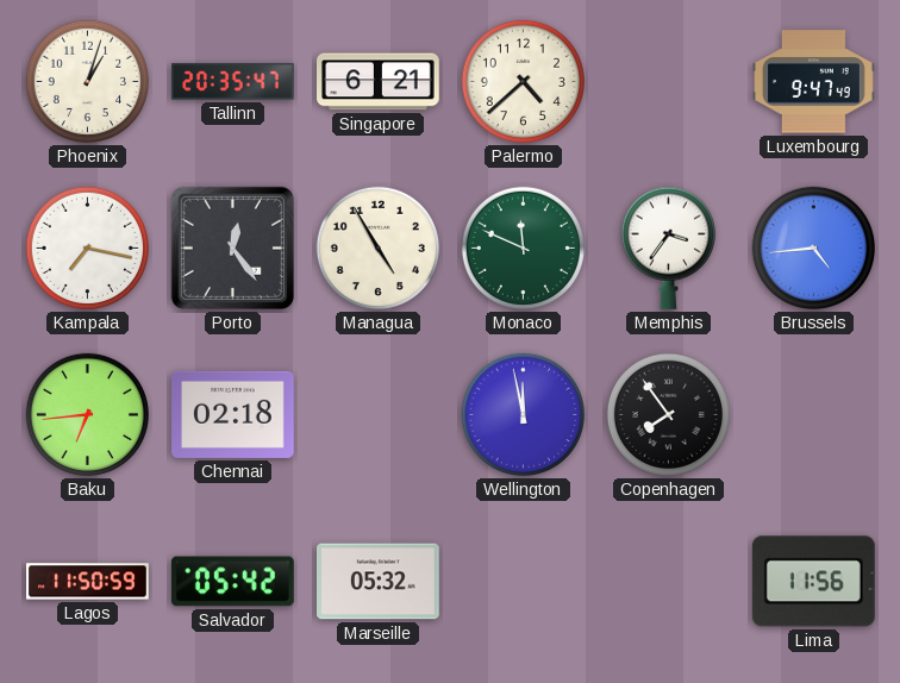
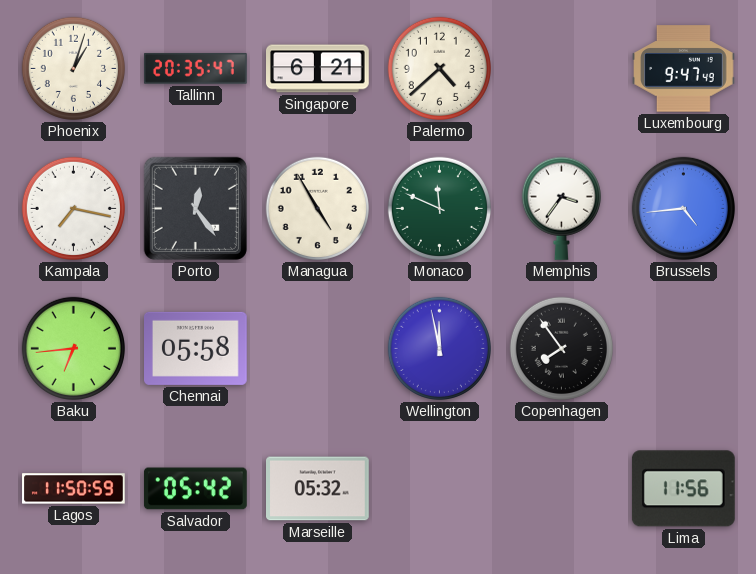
Chennai: 02:18 -> 05:58
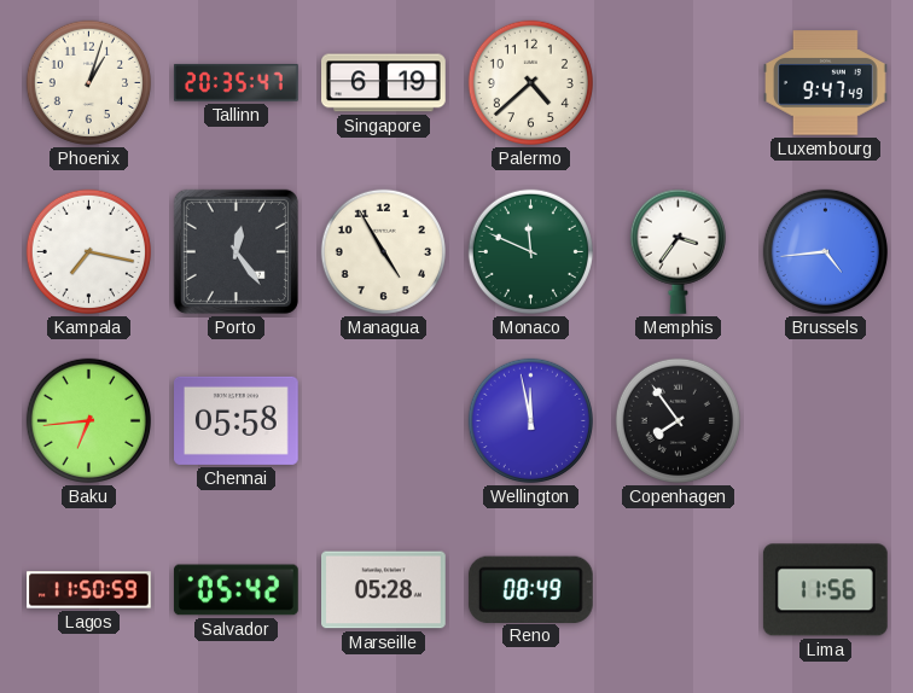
Singapore: 6:21 -> 6:19
Marseille: 05:32 -> 05:28
Reno: none -> 08:49
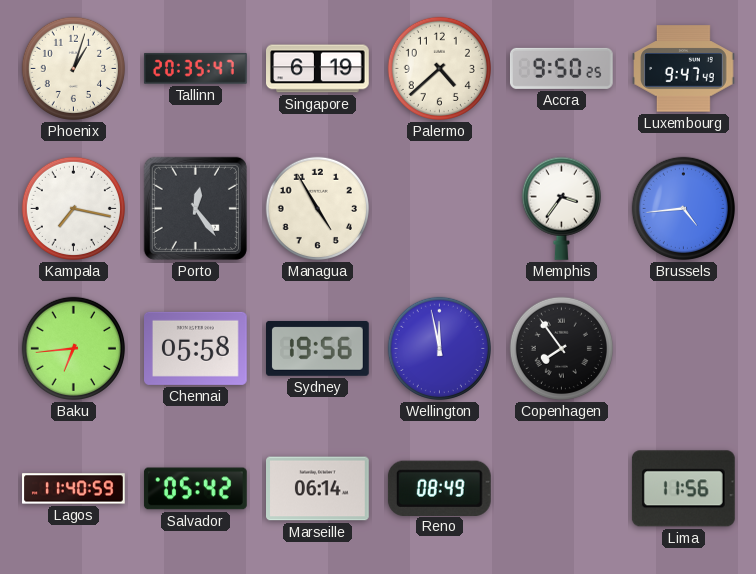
Accra: none -> 9:50
Monaco: 11:49 -> none
Sydney: none -> 19:56
Lagos: 11:50 -> 11:40
Marseille: 05:28 -> 06:14
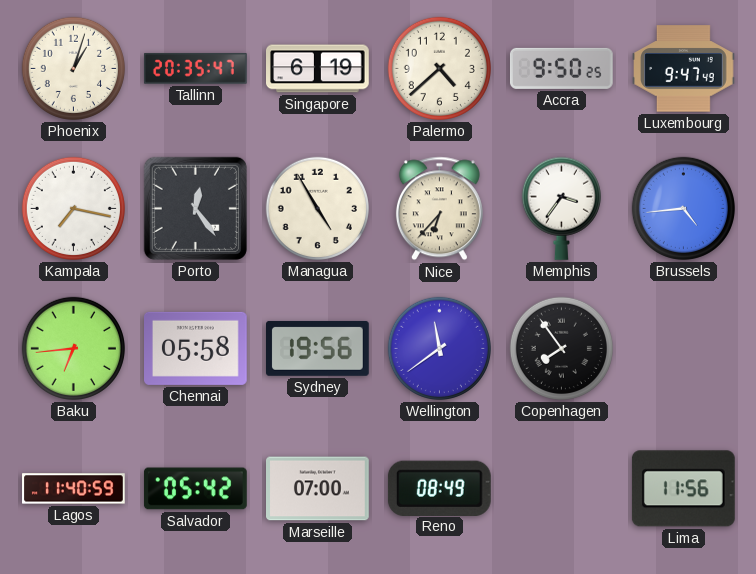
Nice: none -> 6:37
Wellington: 11:58 -> 11:39
Marseille: 06:14 -> 07:00
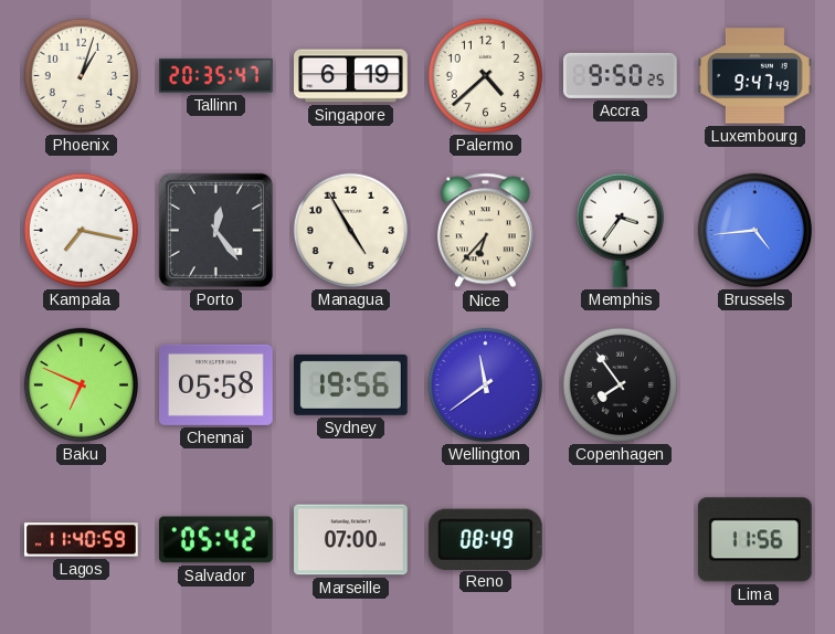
Baku: 6:44 -> 6:49
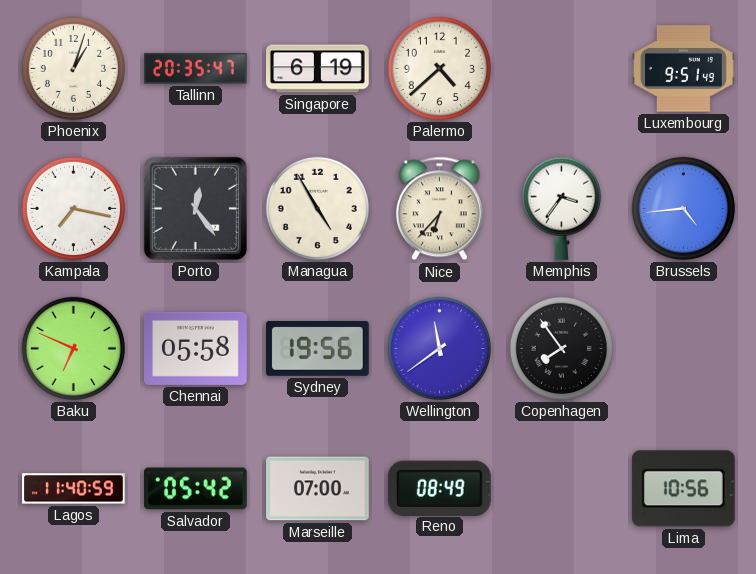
Accra: 9:50 -> none
Luxembourg: 9:47 -> 9:51
Lima: 11:56 -> 10:56
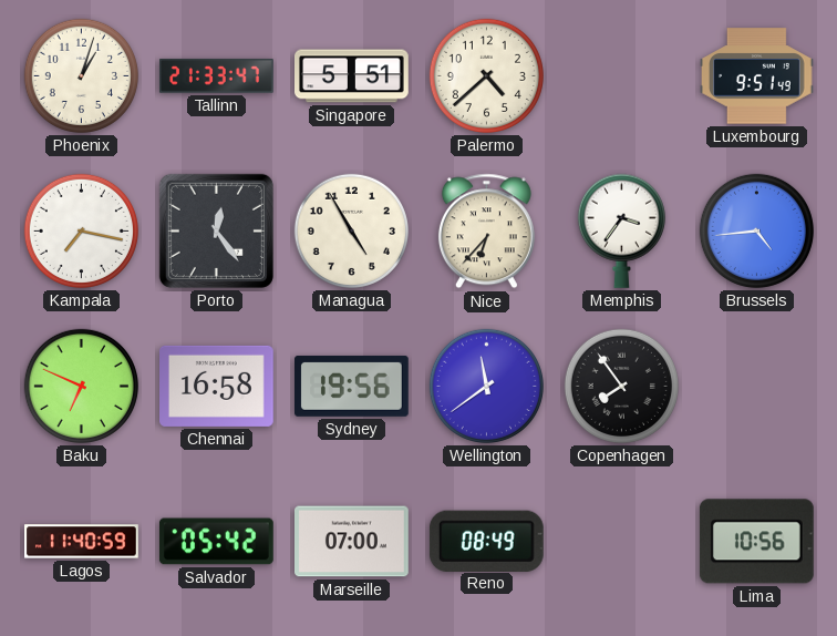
Tallinn: 20:35 -> 21:33
Singapore: 6:19 -> 5:51
Chennai: 05:58 -> 16:58
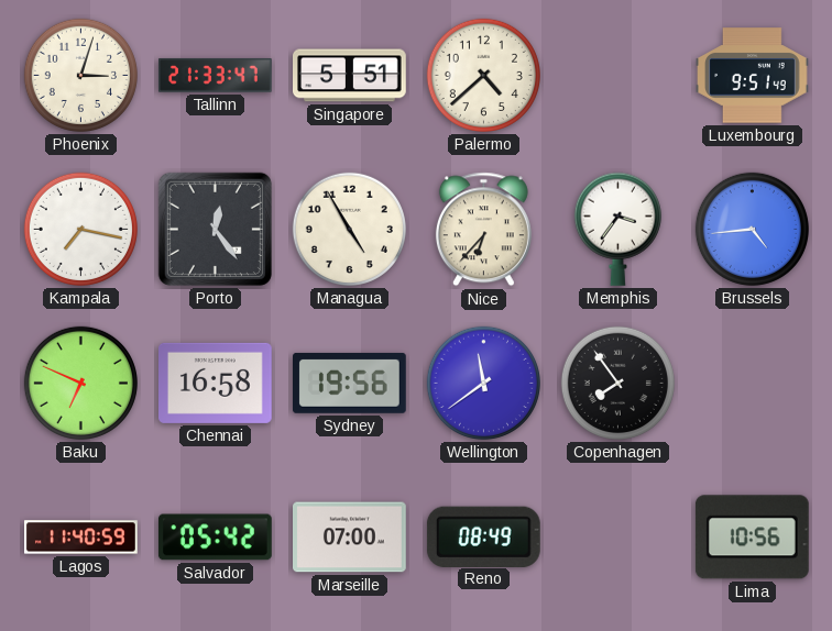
Phoenix: 1:03 -> 3:03
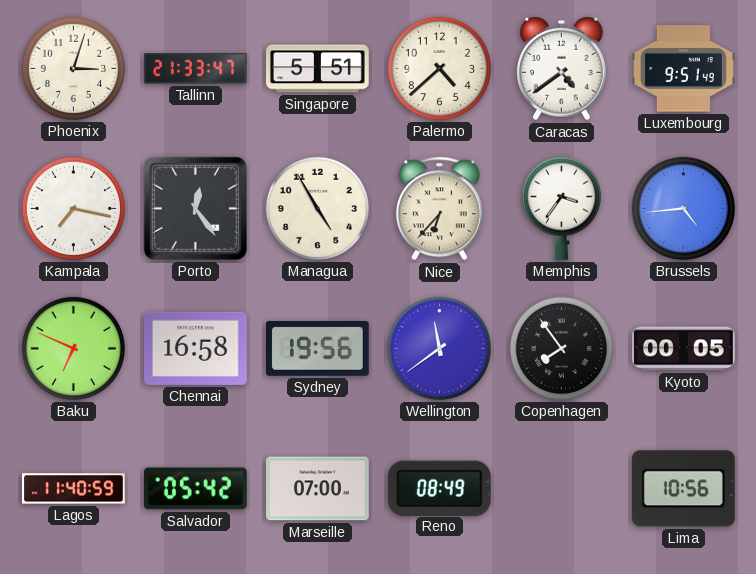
Caracas: none -> 4:39
Kyoto: none -> 00:05
